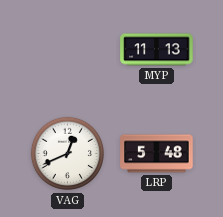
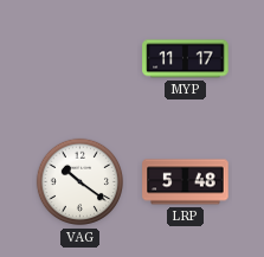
MYP: 11:13 -> 11:17
VAG: 12:41 -> 10:21
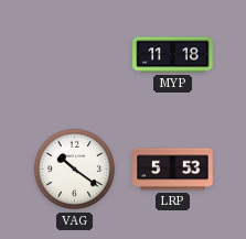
MYP: 11:17 -> 11:18
LRP: 5:48 -> 5:53
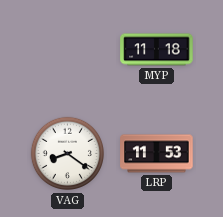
VAG: 10:21 -> 8:21
LRP: 5:53 -> 11:53
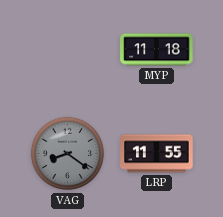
VAG dial: white -> grey
LRP: 11:53 -> 11:55
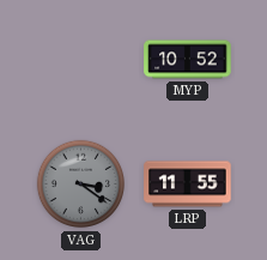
MYP: 11:18 -> 10:52
VAG: 8:21 -> 3:21
